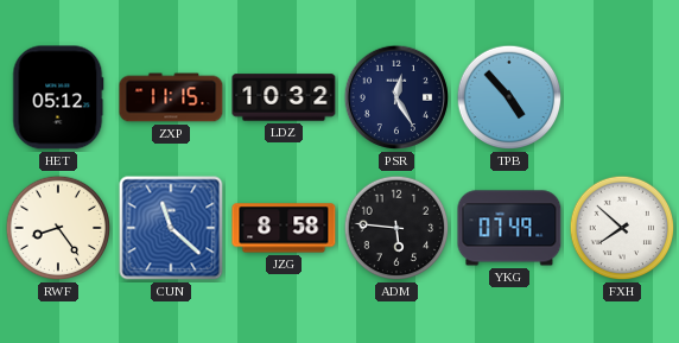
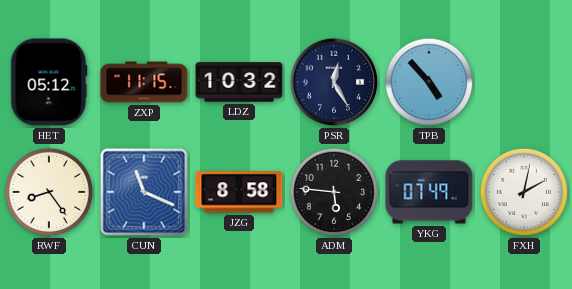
CUN: 11:22 -> 11:19
FXH: 7:52 -> 2:02
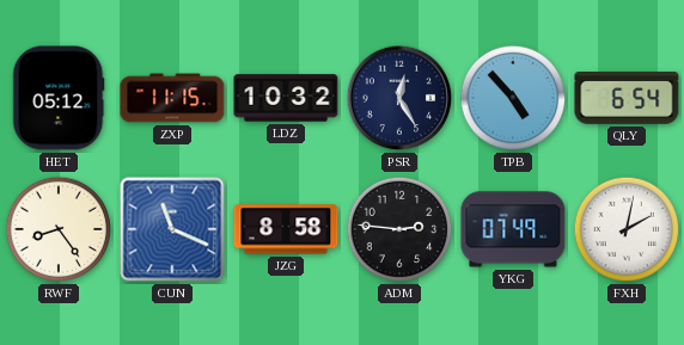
QLY: none -> 6:54
ADM: 5:46 -> 2:46
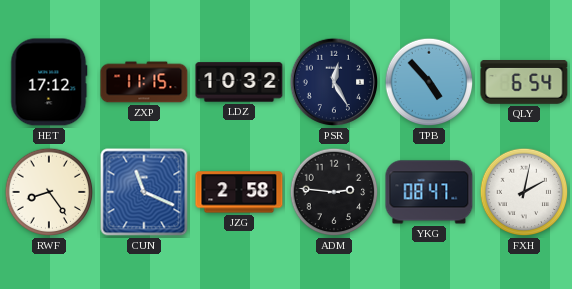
HET: 05:12 -> 17:12
JZG: 8:58 -> 2:58
YKG: 07:49 -> 08:47
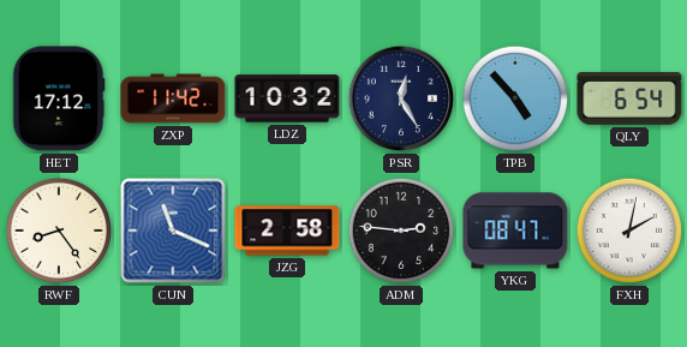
ZXP: 11:15 -> 11:42
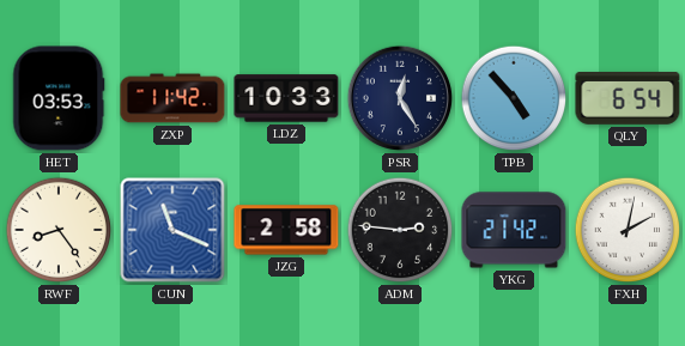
HET: 17:12 -> 03:53
LDZ: 10:32 -> 10:33
YKG: 08:47 -> 21:42
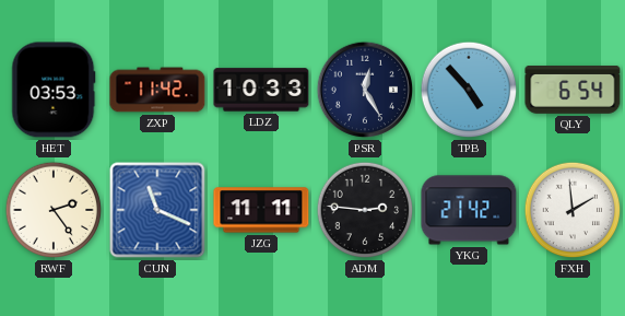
RWF: 8:24 -> 2:24
JZG: 2:58 -> 11:11
FXH: 2:02 -> 1:59
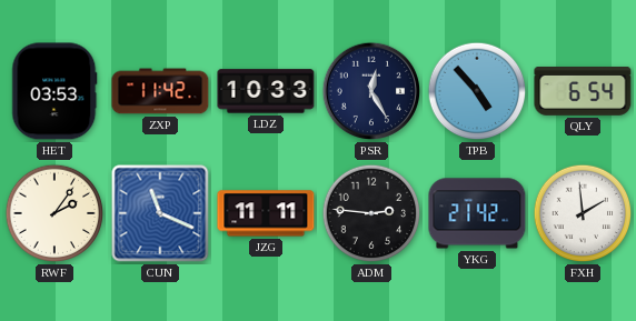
RWF: 2:24 -> 2:06
